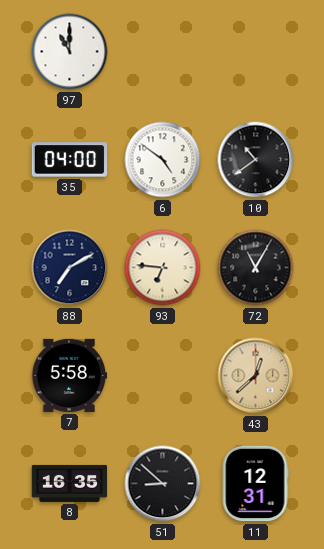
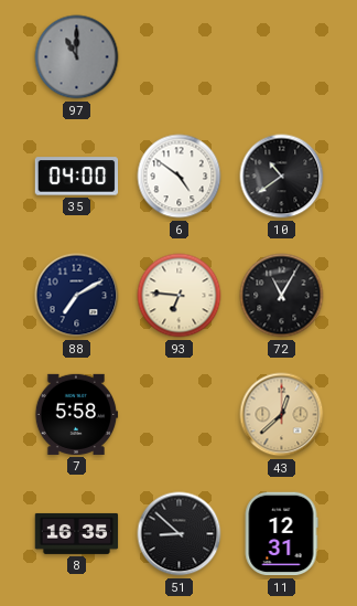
97 dial: white -> grey
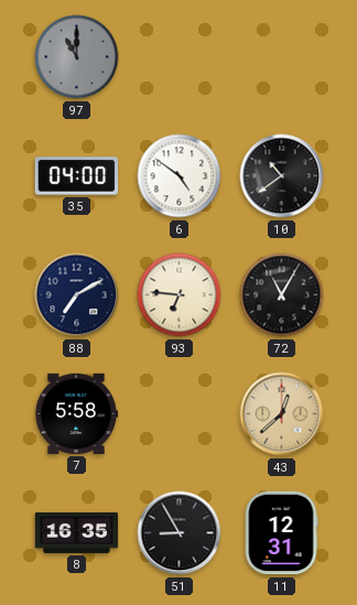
51: 8:52 -> 8:55
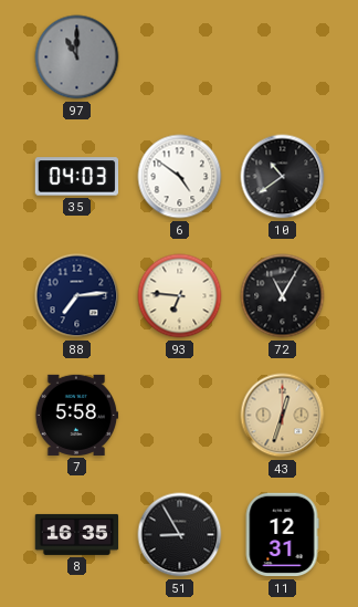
35: 04:00 -> 04:03
88: 7:10 -> 7:14
43: 12:38 -> 12:33
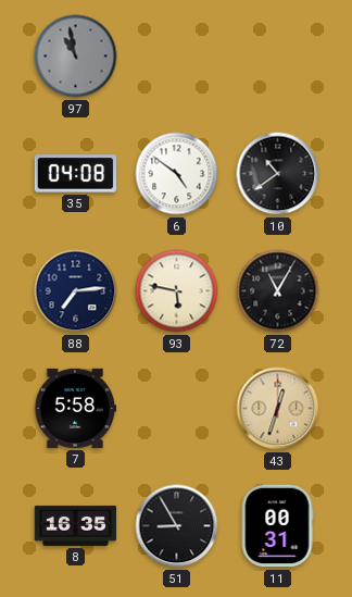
97: 11:00 -> 10:58
35: 04:03 -> 04:08
93: 6:46 -> 5:47
11: 12:31 -> 00:31
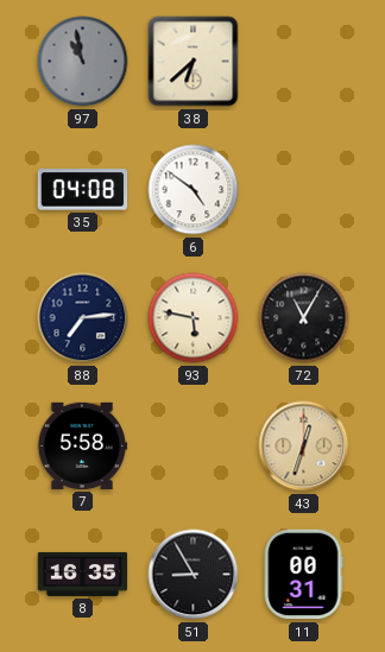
38: none -> 6:38
10: 10:39 -> none
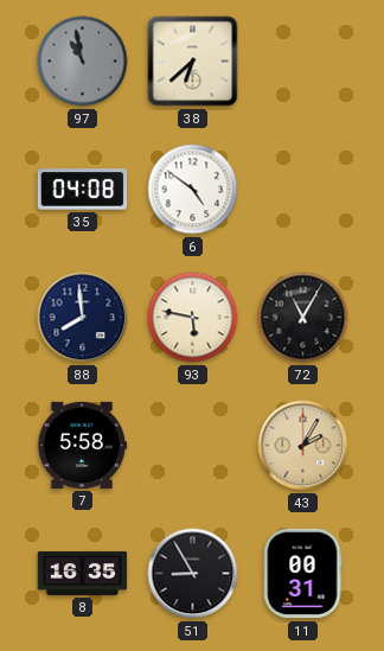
88: 7:14 -> 7:59
43: 12:33 -> 2:05
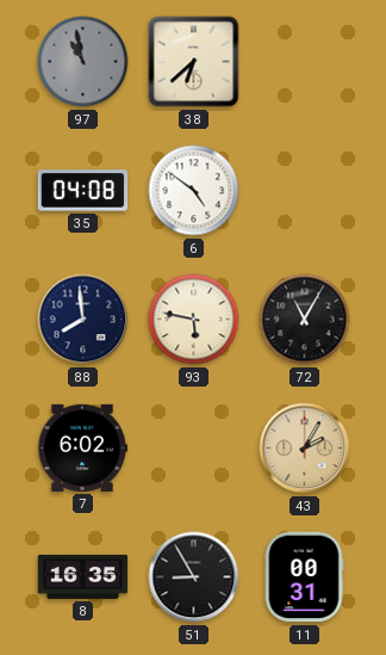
7: 5:58 -> 6:02
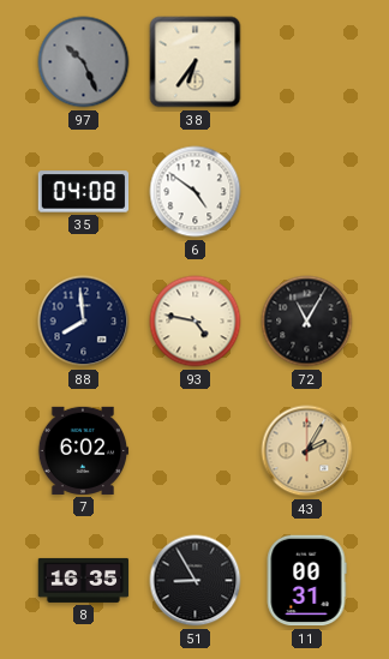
97: 10:58 -> 10:26
38: 6:38 -> 6:36
93: 5:47 -> 4:47
